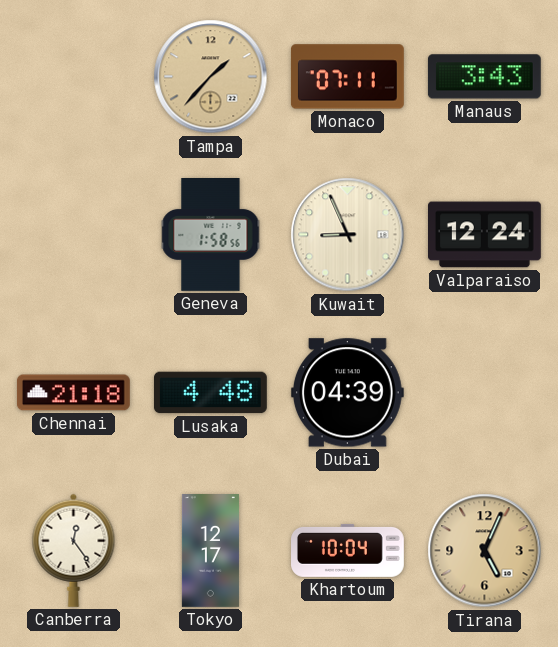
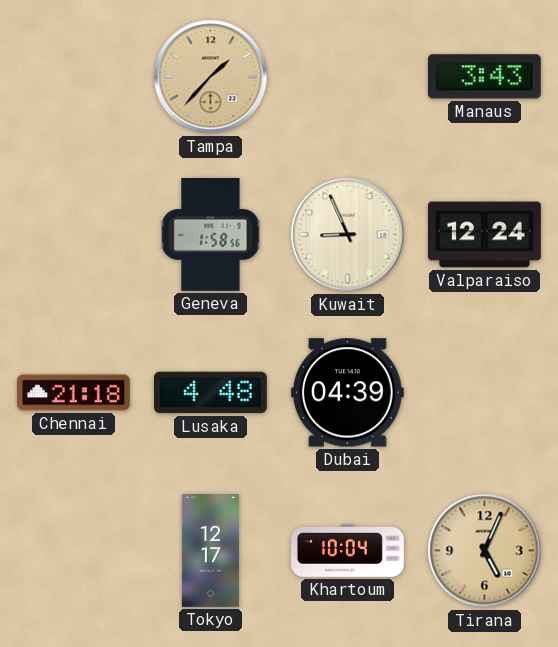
Monaco: 07:11 -> none
Canberra: 12:24 -> none
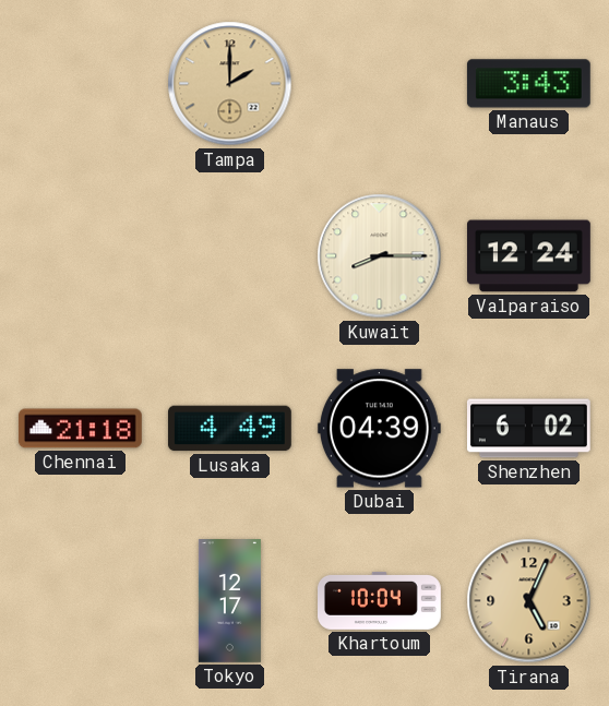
Tampa: 1:37 -> 2:00
Geneva: 1:58 -> none
Kuwait: 8:56 -> 8:15
Lusaka: 4:48 -> 4:49
Shenzhen: none -> 6:02
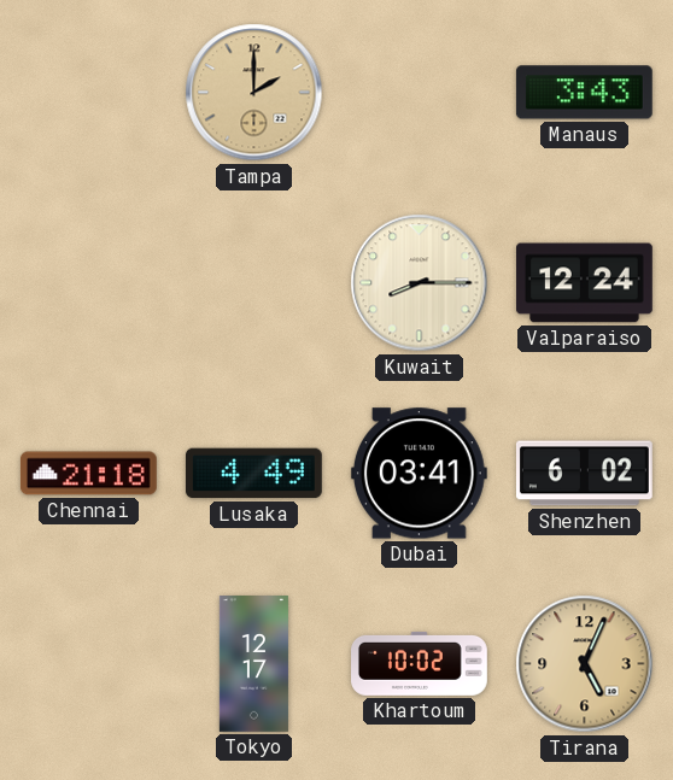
Dubai: 04:39 -> 03:41
Khartoum: 10:04 -> 10:02
